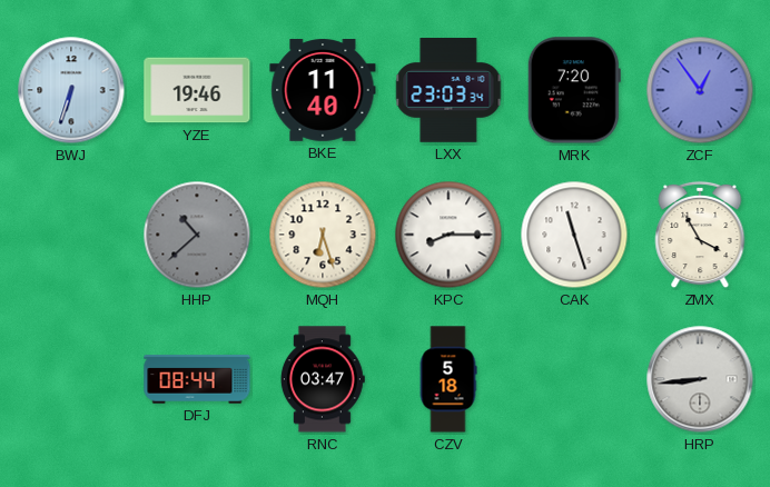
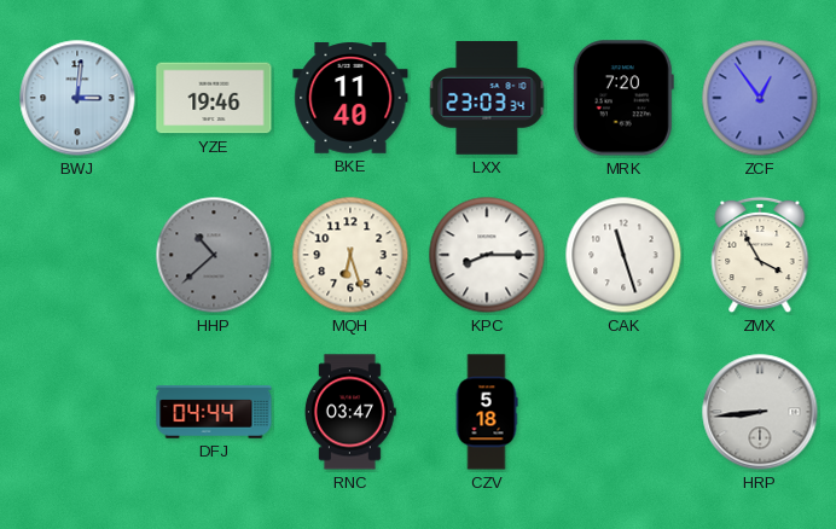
BWJ: 6:33 -> 3:01
DFJ: 08:44 -> 04:44
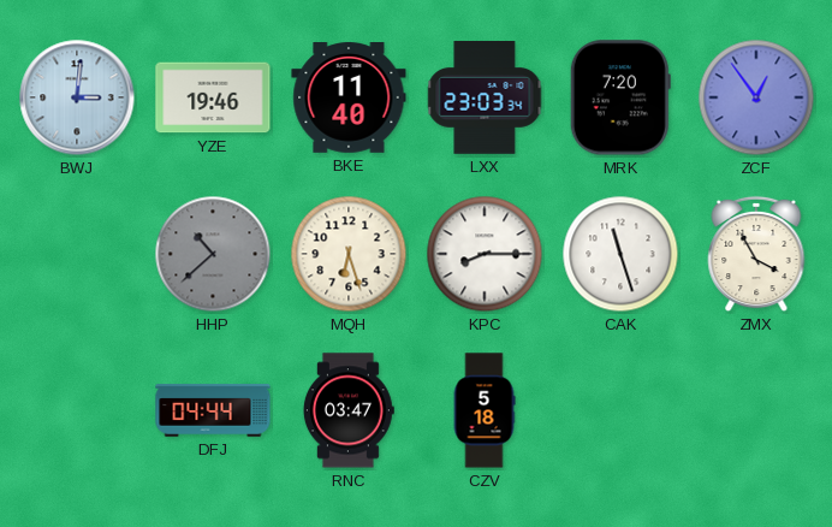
HRP: 8:44 -> none
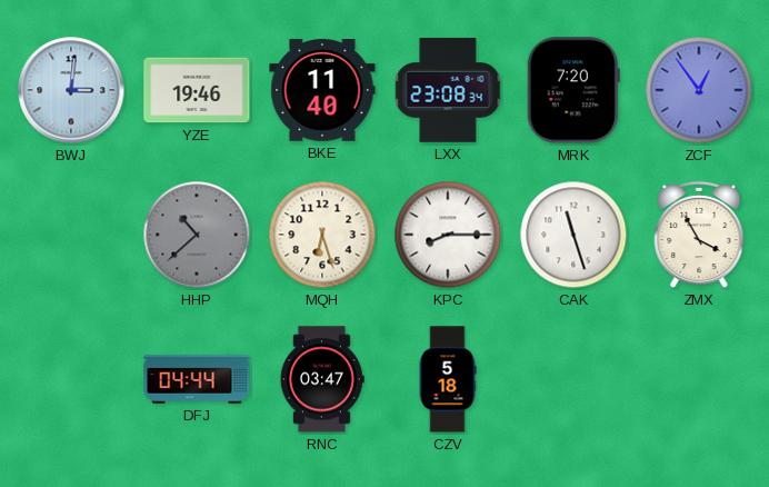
LXX: 23:03 -> 23:08
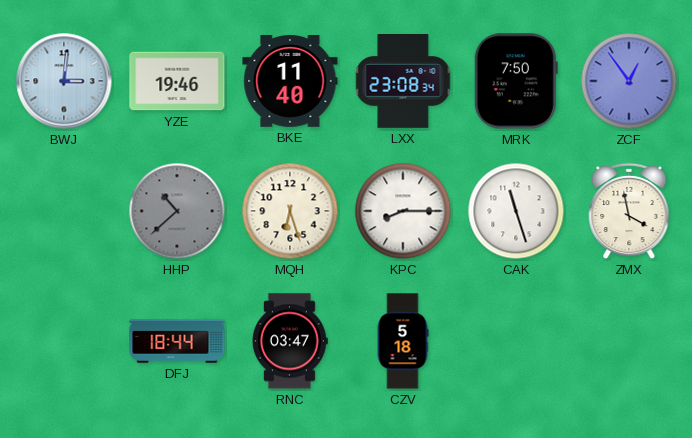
MRK: 7:20 -> 7:50
ZMX: 3:55 -> 3:58
DFJ: 04:44 -> 18:44
